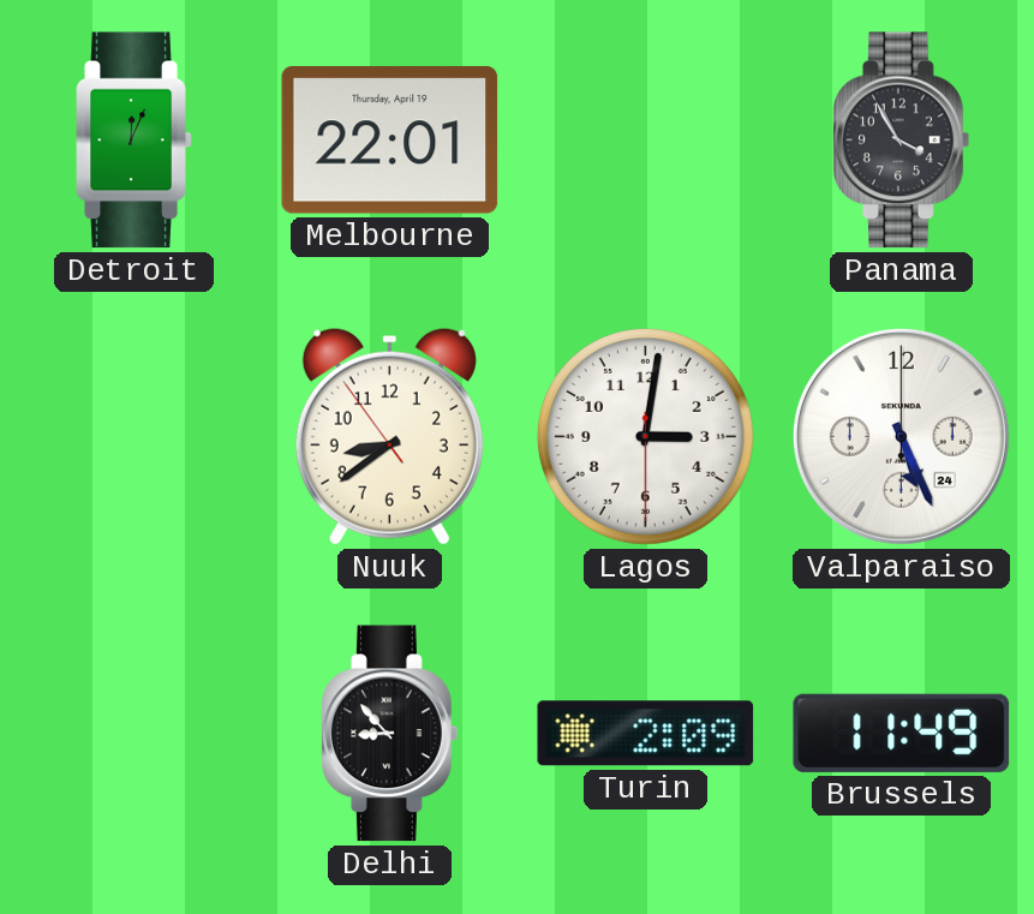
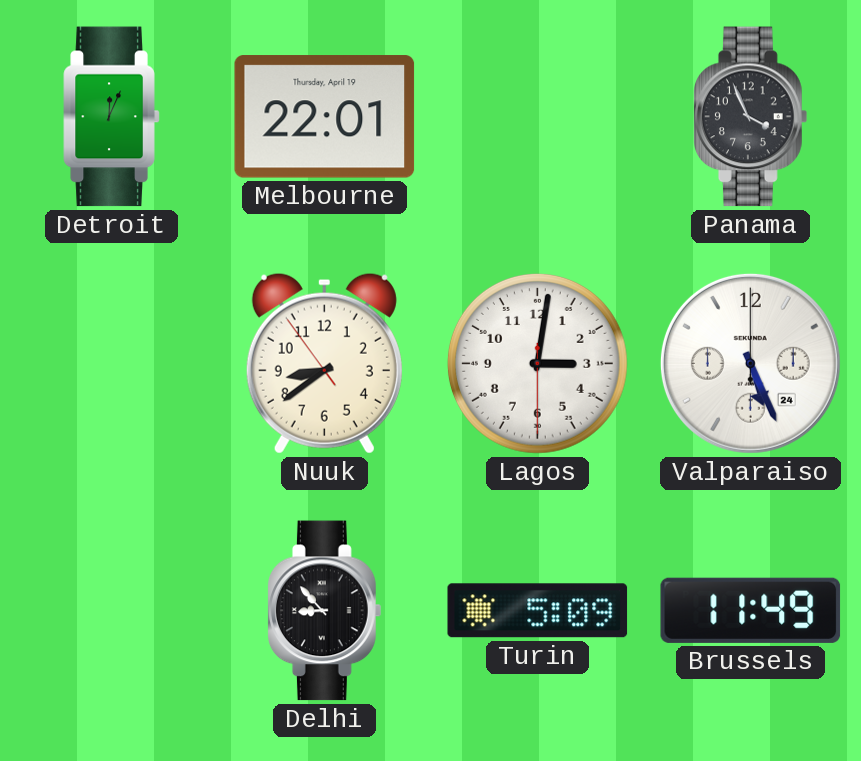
Panama: 3:55 -> 3:56
Turin: 2:09 -> 5:09
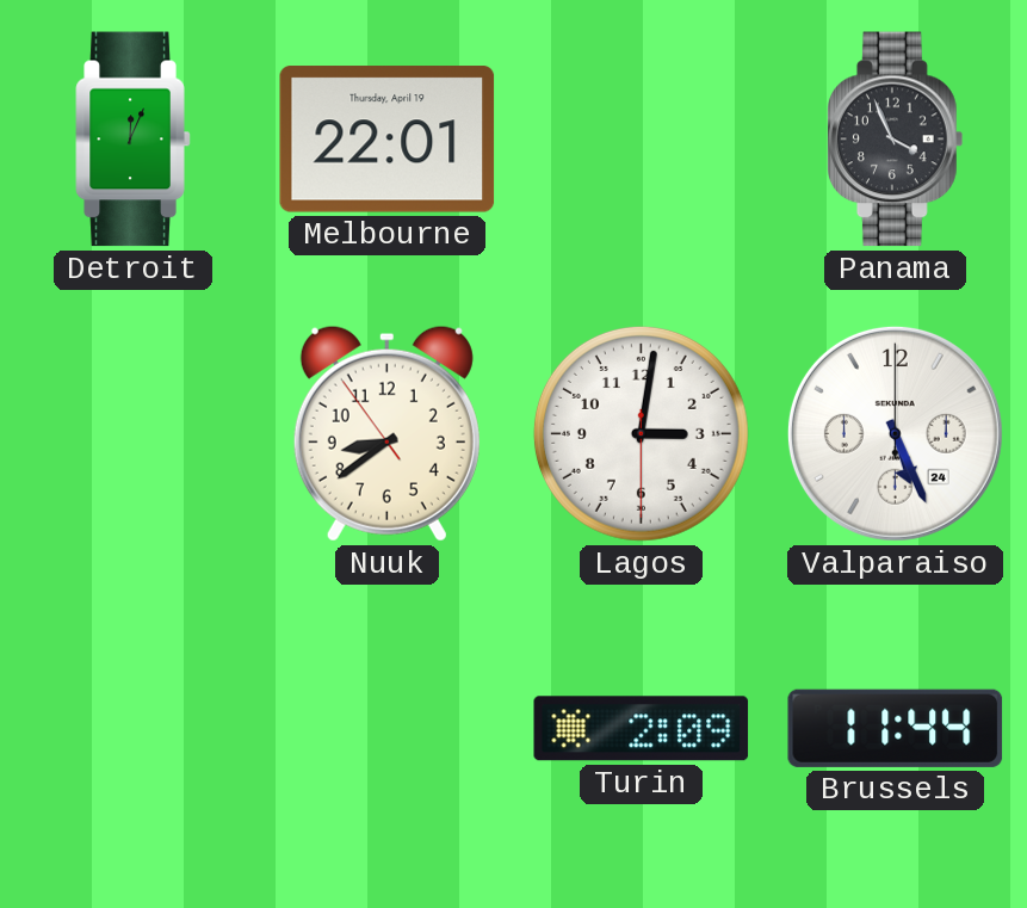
Delhi: 8:53 -> none
Turin: 5:09 -> 2:09
Brussels: 11:49 -> 11:44
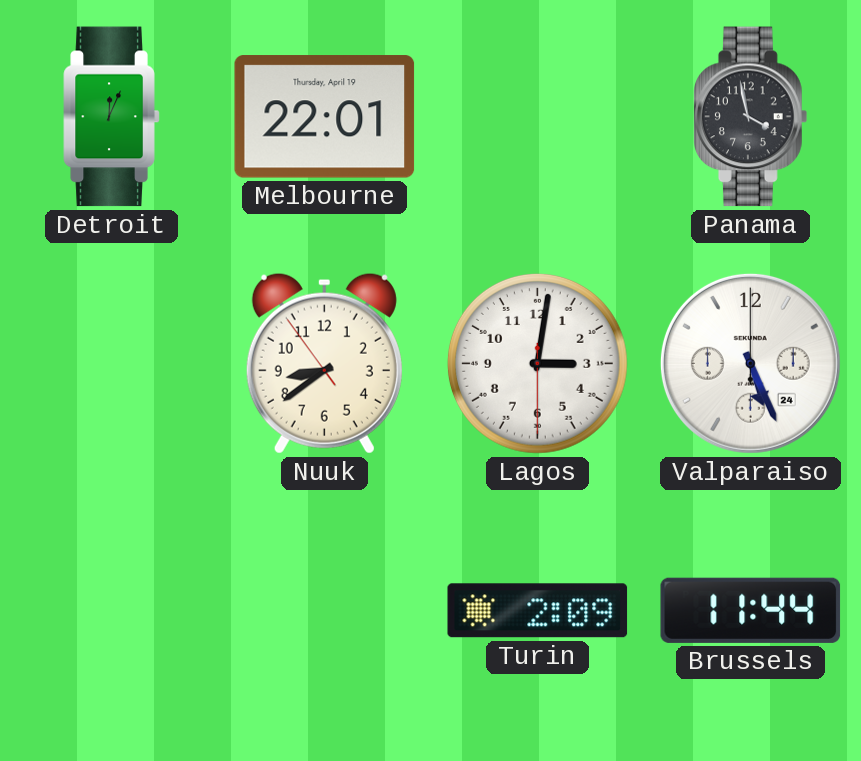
Panama: 3:56 -> 3:58
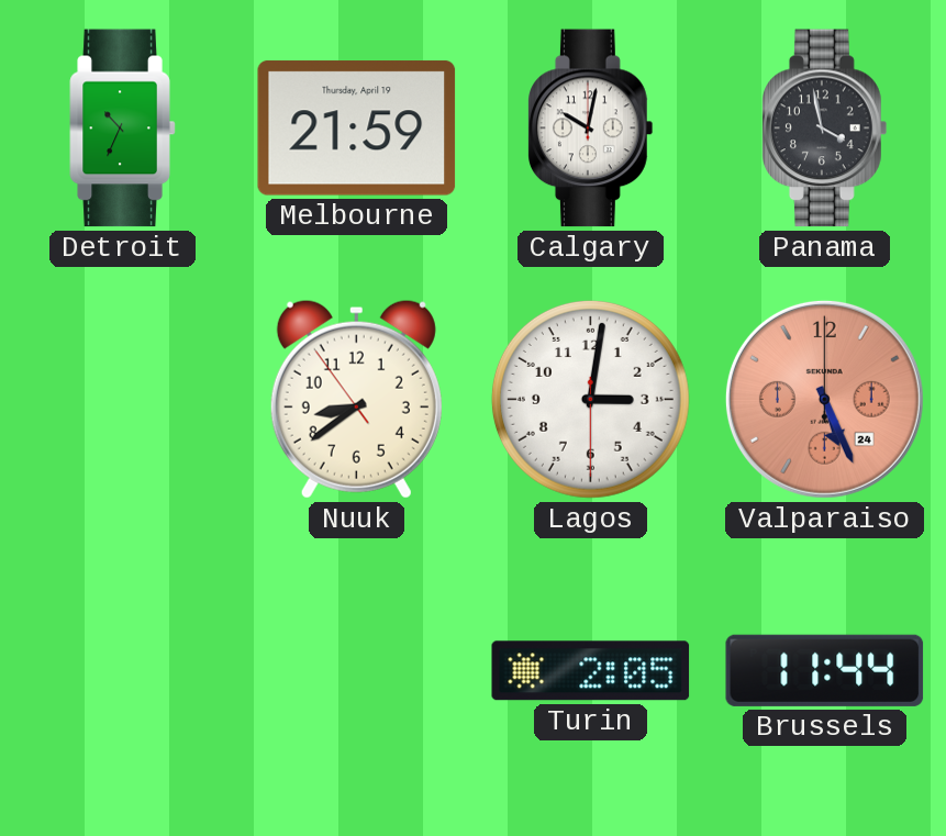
Detroit: 12:04 -> 10:34
Melbourne: 22:01 -> 21:59
Calgary: none -> 10:02
Valparaiso dial: white -> salmon
Turin: 2:09 -> 2:05
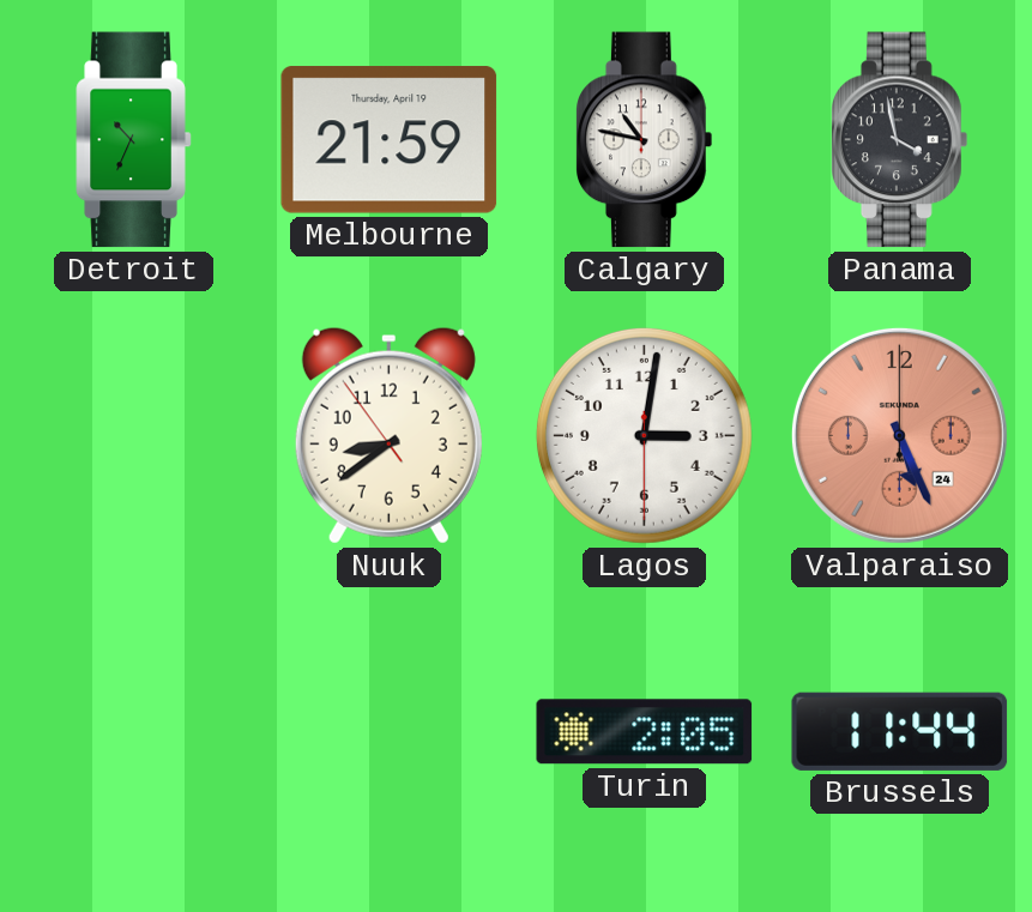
Calgary: 10:02 -> 10:47
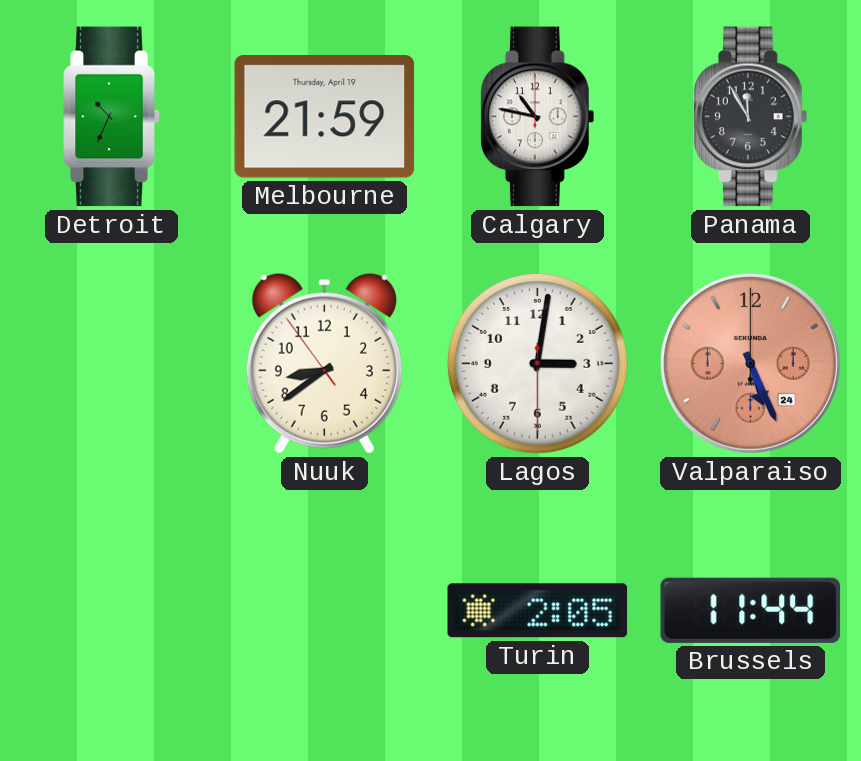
Panama: 3:58 -> 11:55
